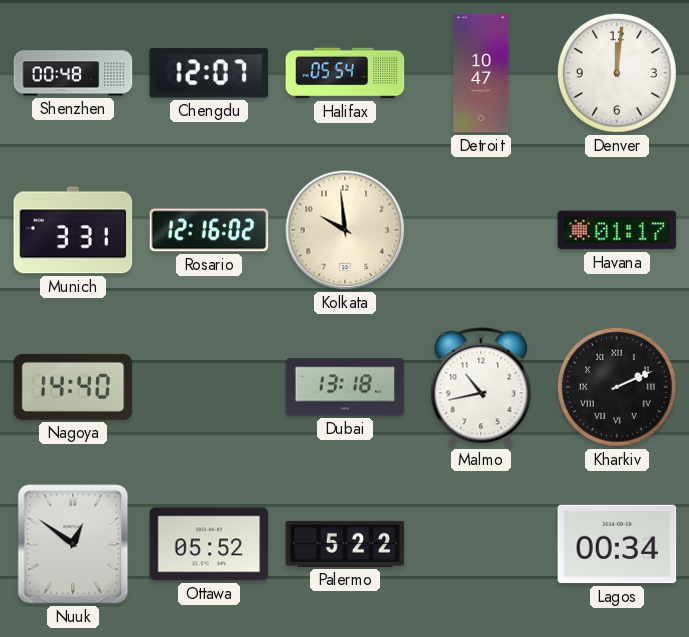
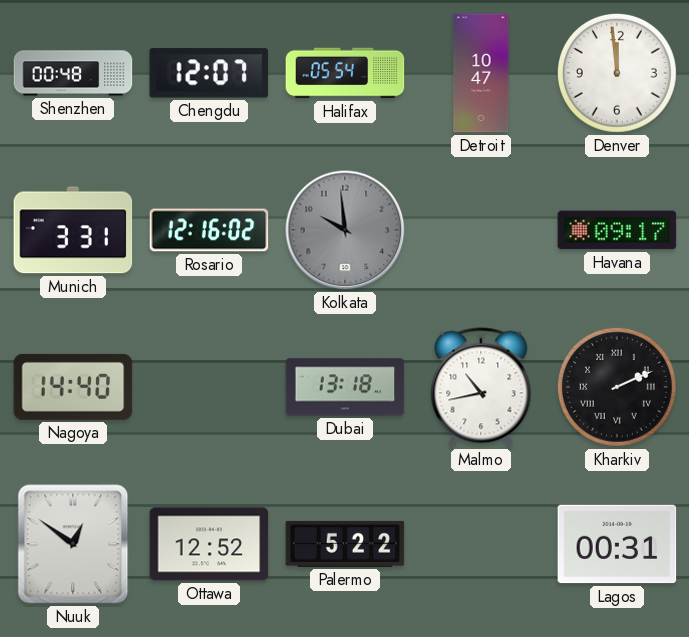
Denver: 12:01 -> 11:59
Kolkata dial: cream -> grey
Havana: 01:17 -> 09:17
Ottawa: 05:52 -> 12:52
Lagos: 00:34 -> 00:31
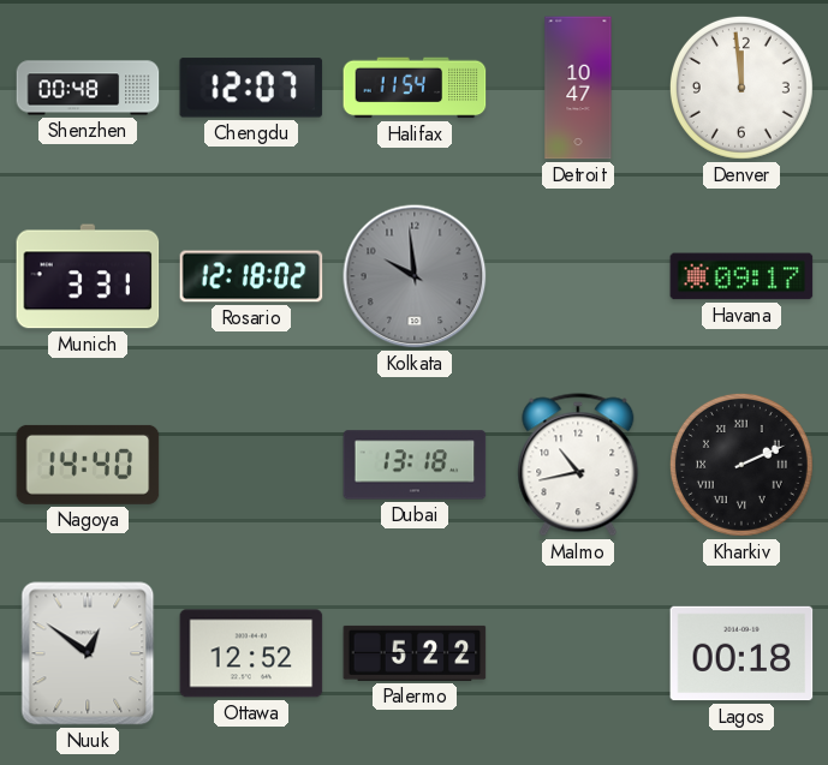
Halifax: 05:54 -> 11:54
Rosario: 12:16 -> 12:18
Lagos: 00:31 -> 00:18
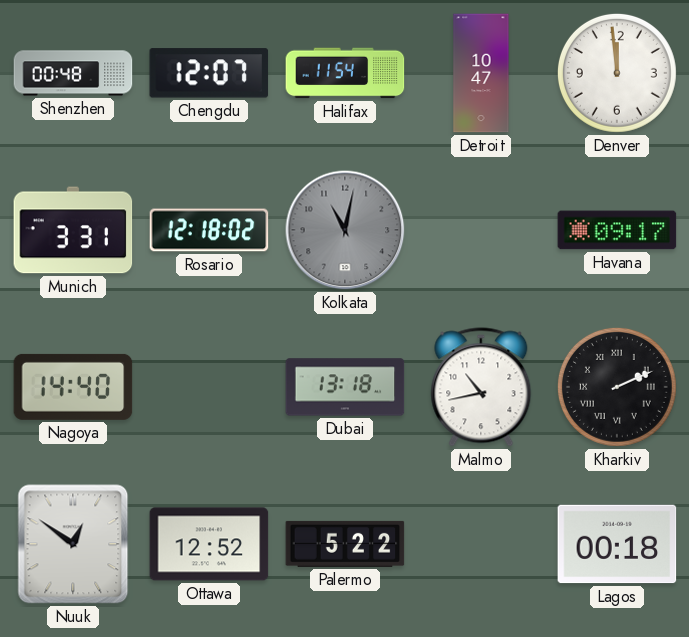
Kolkata: 9:59 -> 11:02
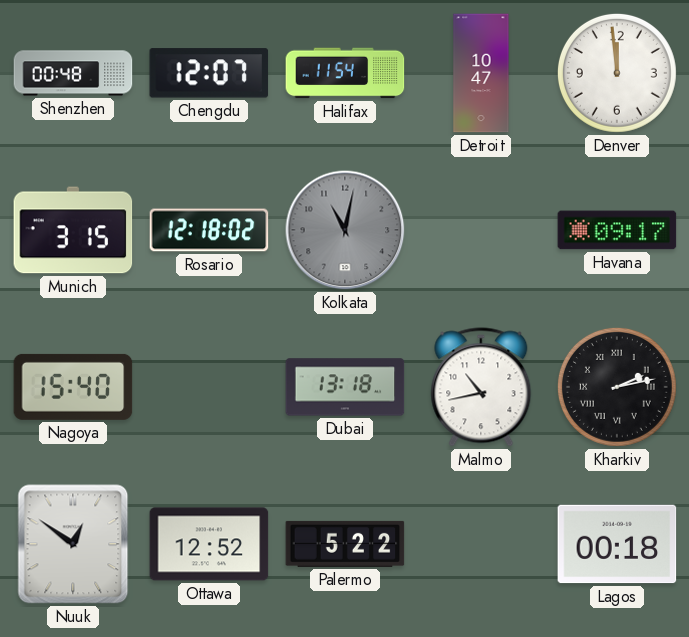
Munich: 3:31 -> 3:15
Nagoya: 14:40 -> 15:40
Kharkiv: 2:11 -> 2:13
